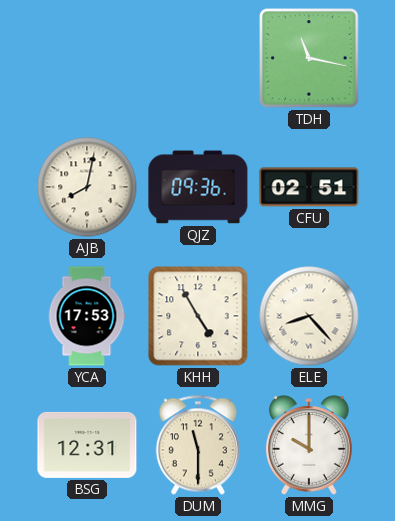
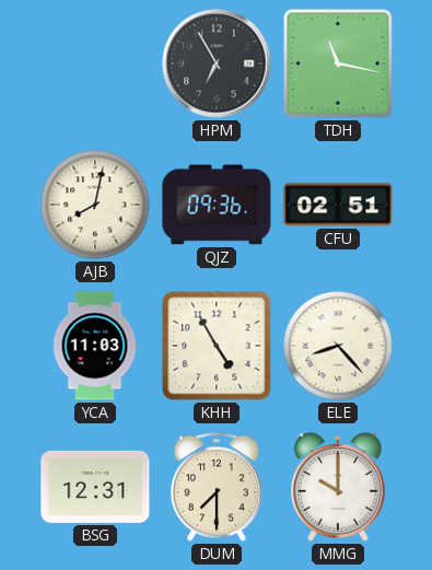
HPM: none -> 6:55
YCA: 17:53 -> 11:03
DUM: 11:30 -> 7:30
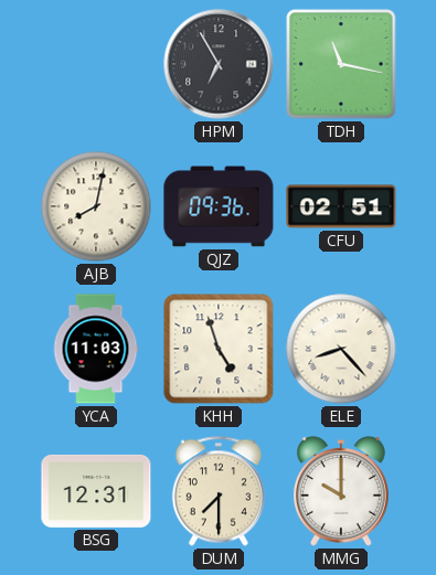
KHH: 4:55 -> 4:57
